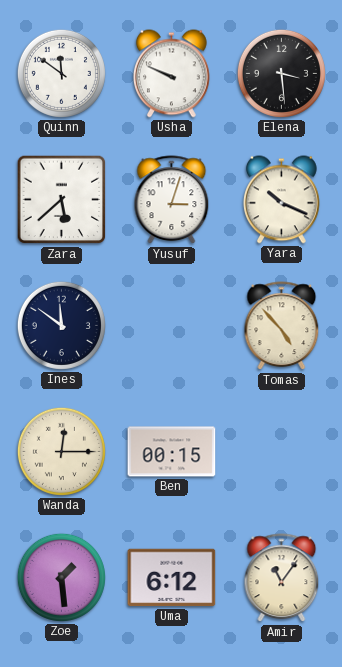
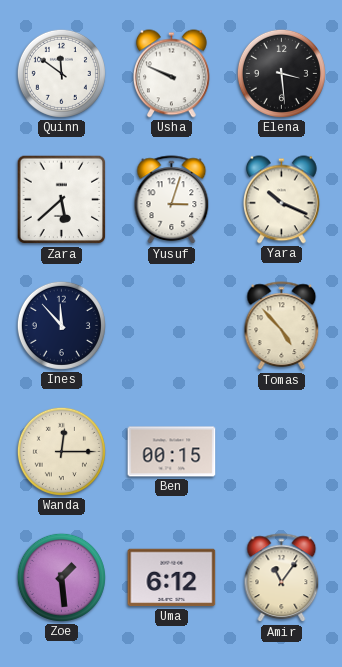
Ines: 11:51 -> 11:53
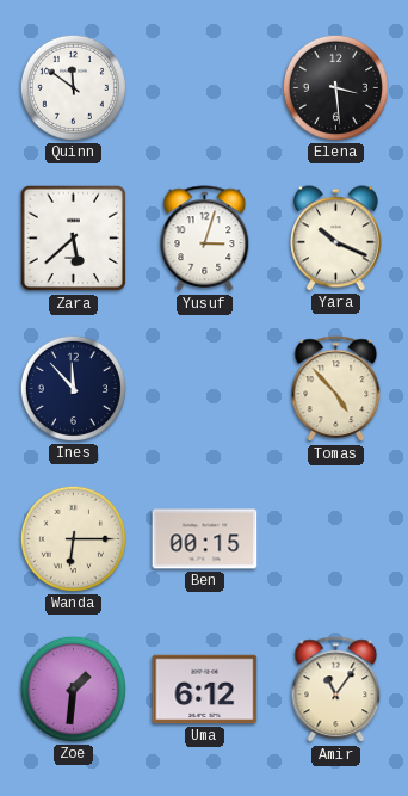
Usha: 9:49 -> none
Wanda: 12:15 -> 6:15
Zoe: 1:29 -> 1:31
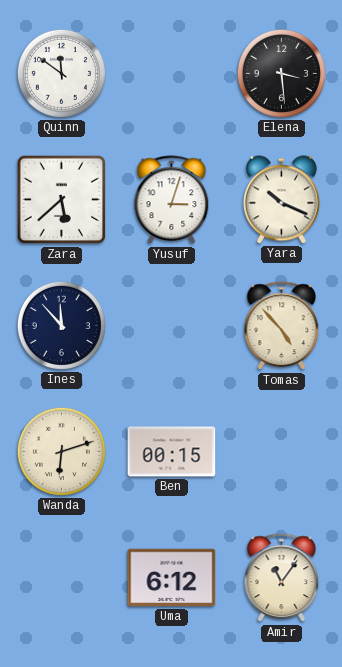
Wanda: 6:15 -> 6:12
Zoe: 1:31 -> none
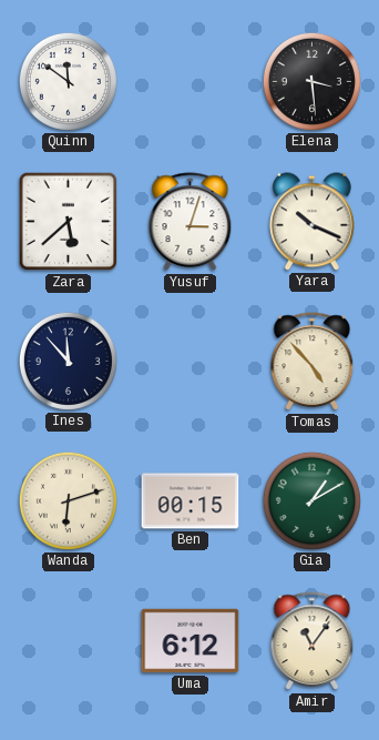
Gia: none -> 1:10
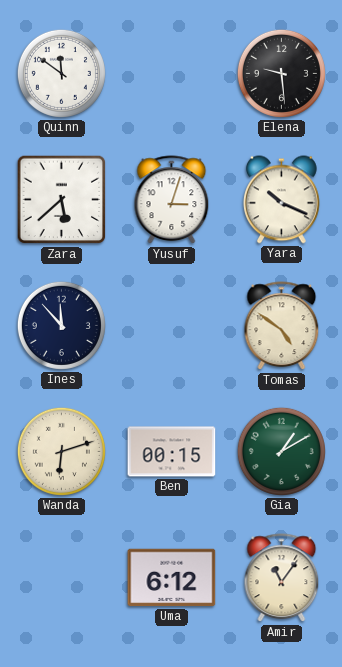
Elena: 3:29 -> 9:29
Tomas: 4:53 -> 4:51
